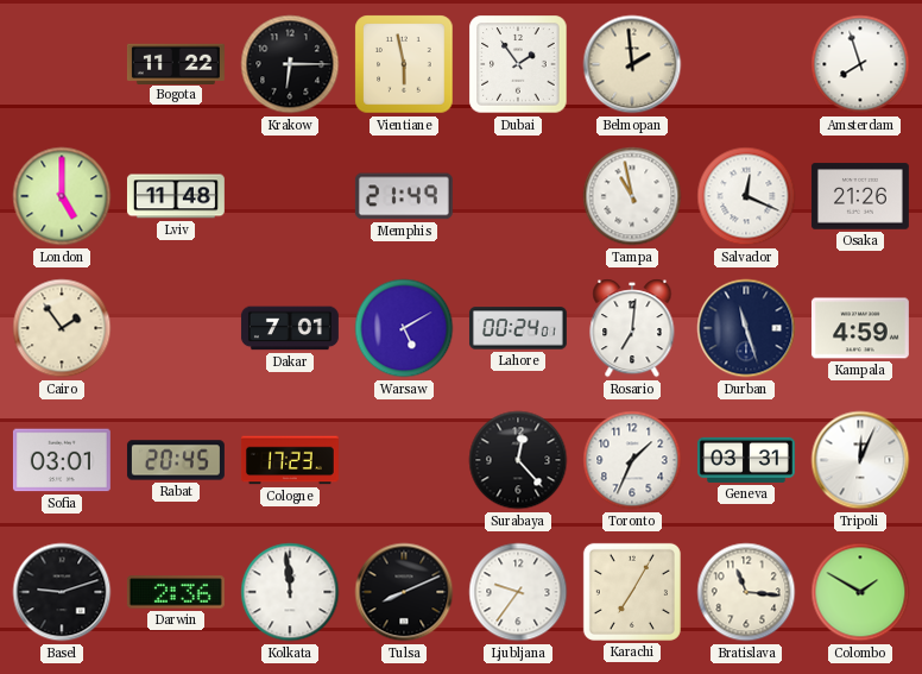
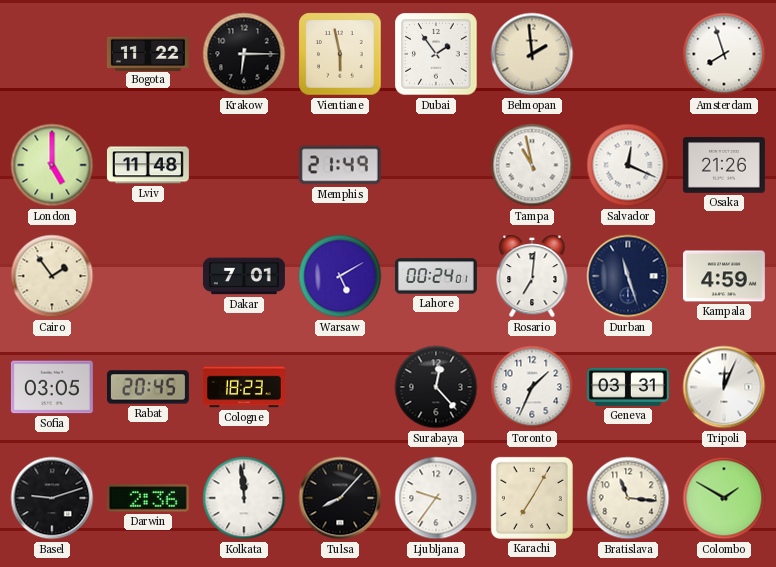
Sofia: 03:01 -> 03:05
Cologne: 17:23 -> 18:23
Tulsa: 8:11 -> 8:07
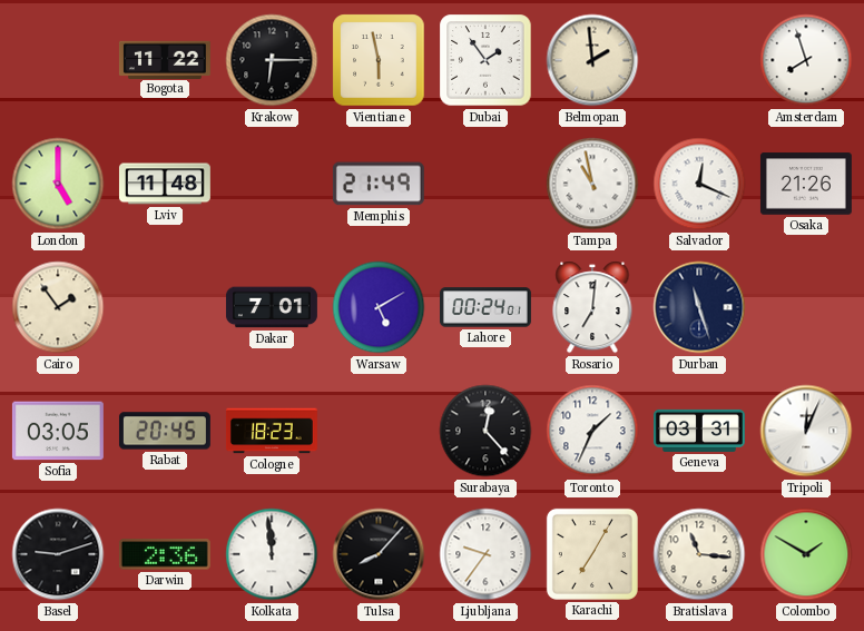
Kampala: 4:59 -> none
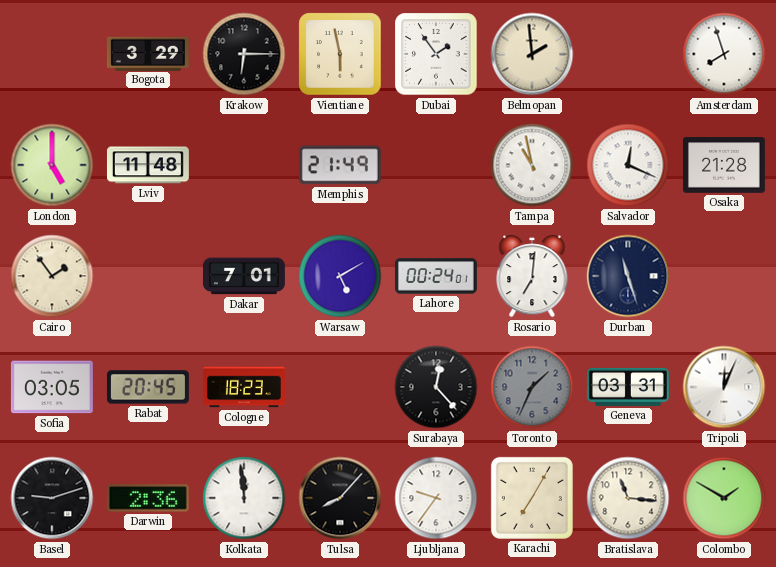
Bogota: 11:22 -> 3:29
Osaka: 21:26 -> 21:28
Toronto dial: white -> grey
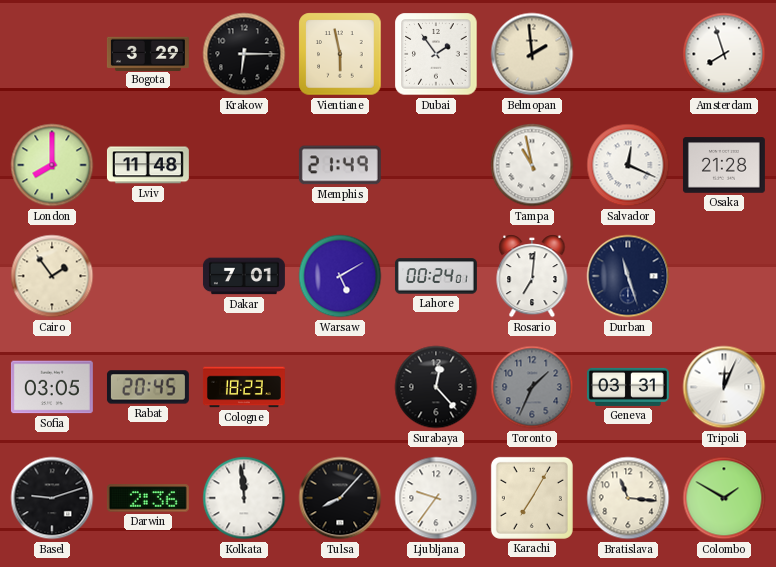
London: 5:00 -> 8:00
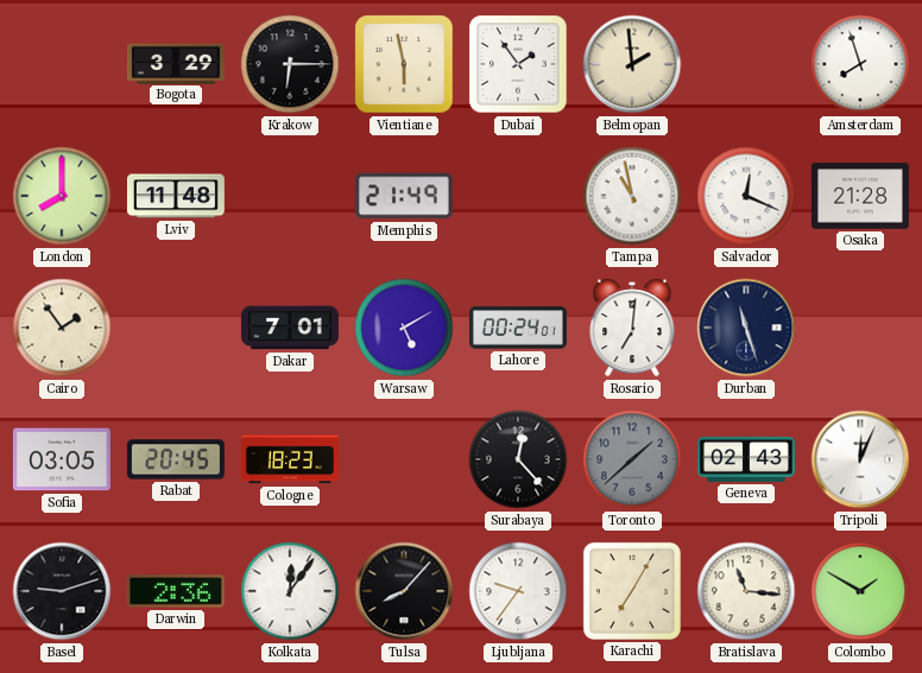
Toronto: 1:34 -> 1:38
Geneva: 03:31 -> 02:43
Kolkata: 11:59 -> 12:06
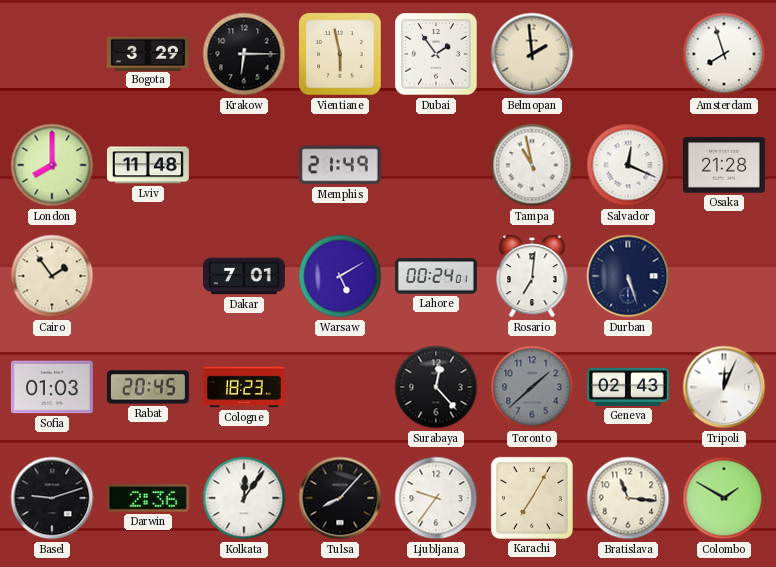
Durban: 11:27 -> 5:27
Sofia: 03:05 -> 01:03
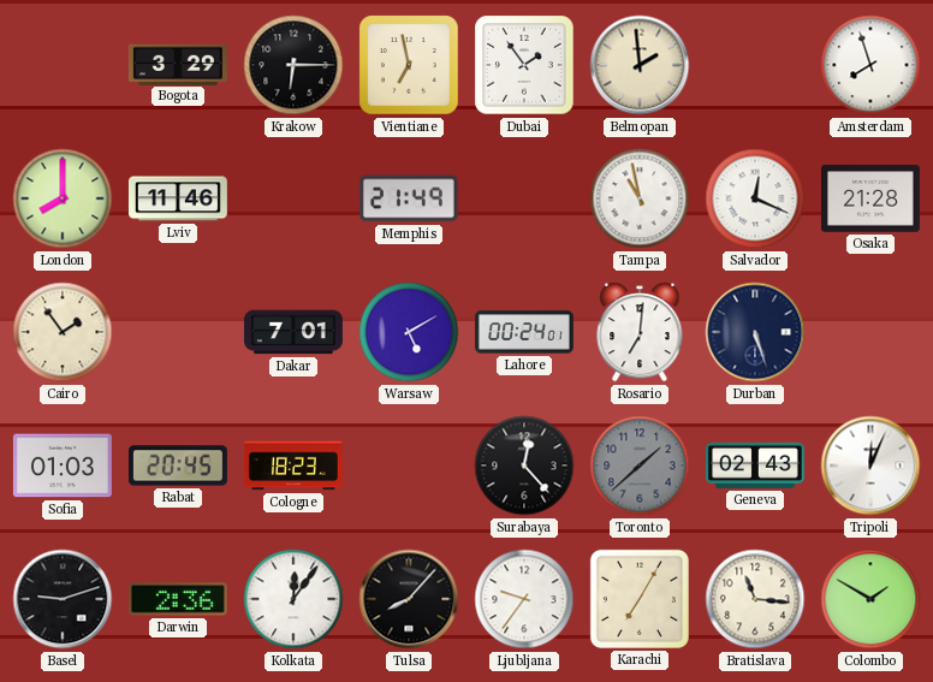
Vientiane: 5:58 -> 6:58
Lviv: 11:48 -> 11:46
